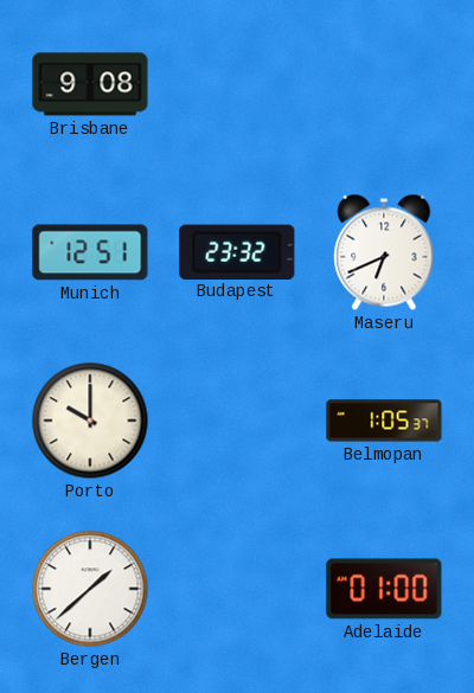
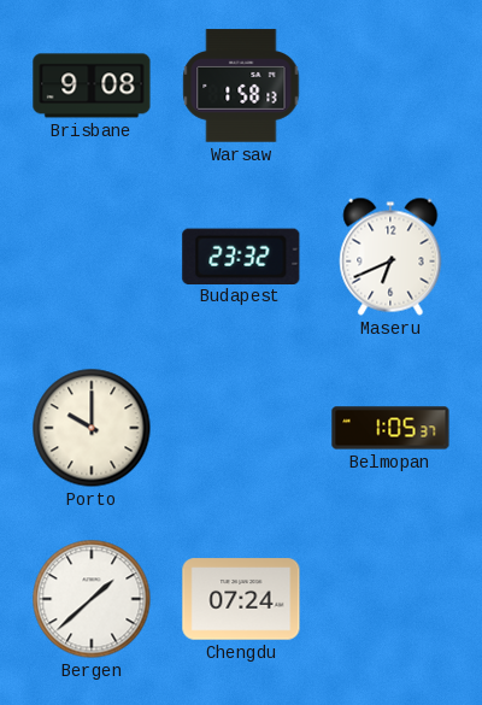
Warsaw: none -> 1:58
Munich: 12:51 -> none
Chengdu: none -> 07:24
Adelaide: 01:00 -> none
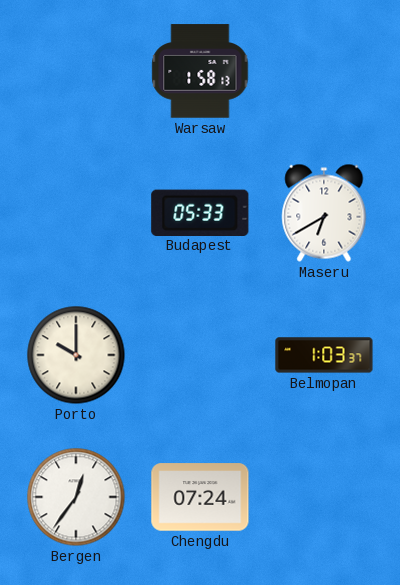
Brisbane: 9:08 -> none
Budapest: 23:32 -> 05:33
Maseru: 6:41 -> 6:40
Belmopan: 1:05 -> 1:03
Bergen: 1:38 -> 12:36
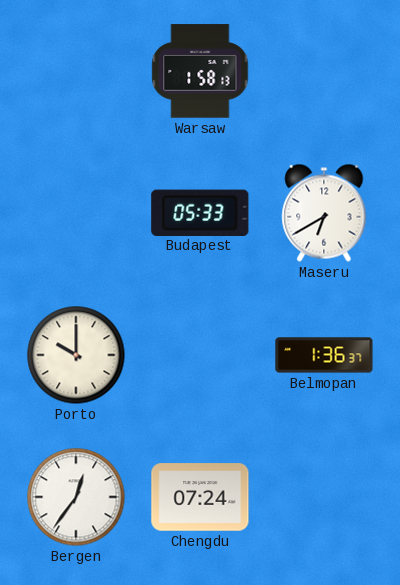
Belmopan: 1:03 -> 1:36
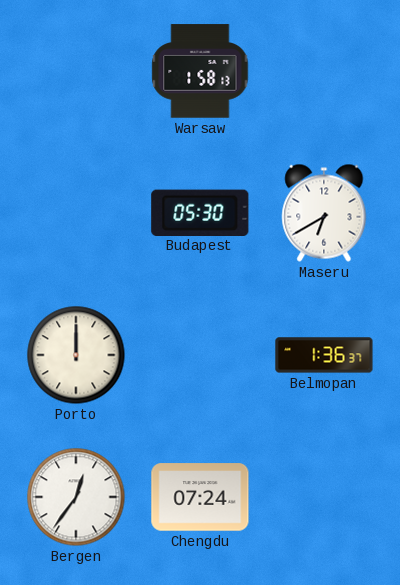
Budapest: 05:33 -> 05:30
Porto: 10:00 -> 12:00
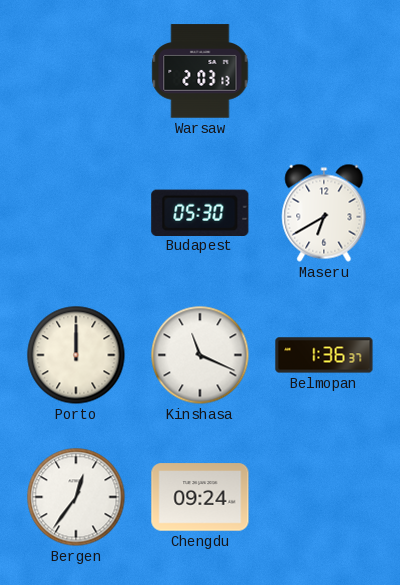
Warsaw: 1:58 -> 2:03
Kinshasa: none -> 11:19
Chengdu: 07:24 -> 09:24
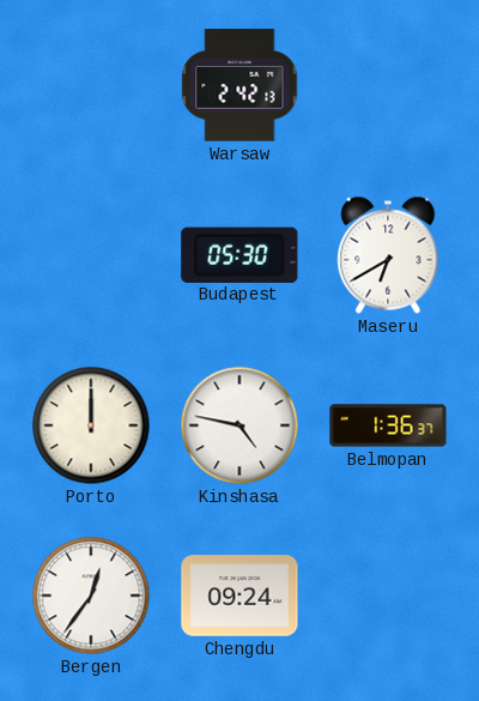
Warsaw: 2:03 -> 2:42
Kinshasa: 11:19 -> 4:47
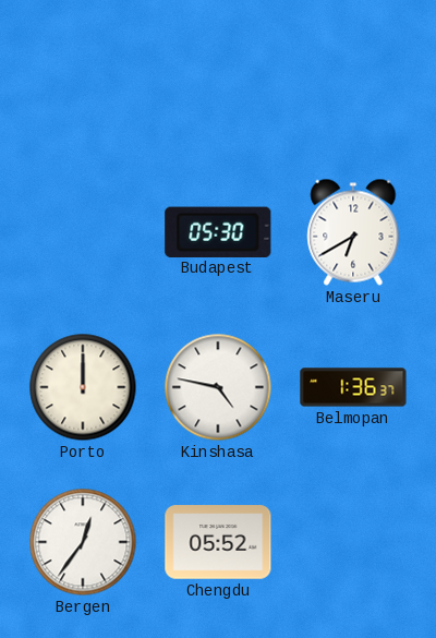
Warsaw: 2:42 -> none
Chengdu: 09:24 -> 05:52
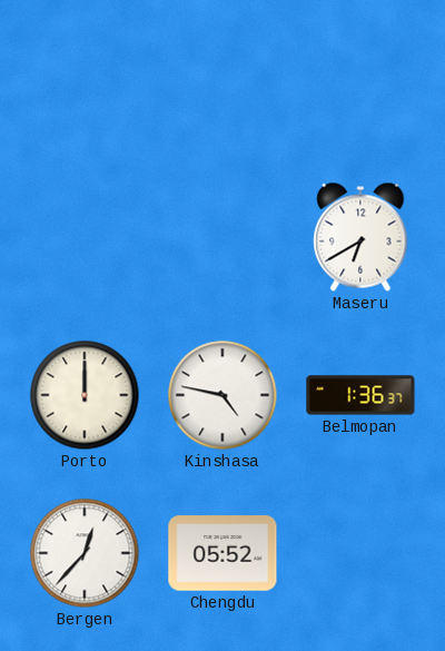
Budapest: 05:30 -> none
Bergen: 12:36 -> 12:37
